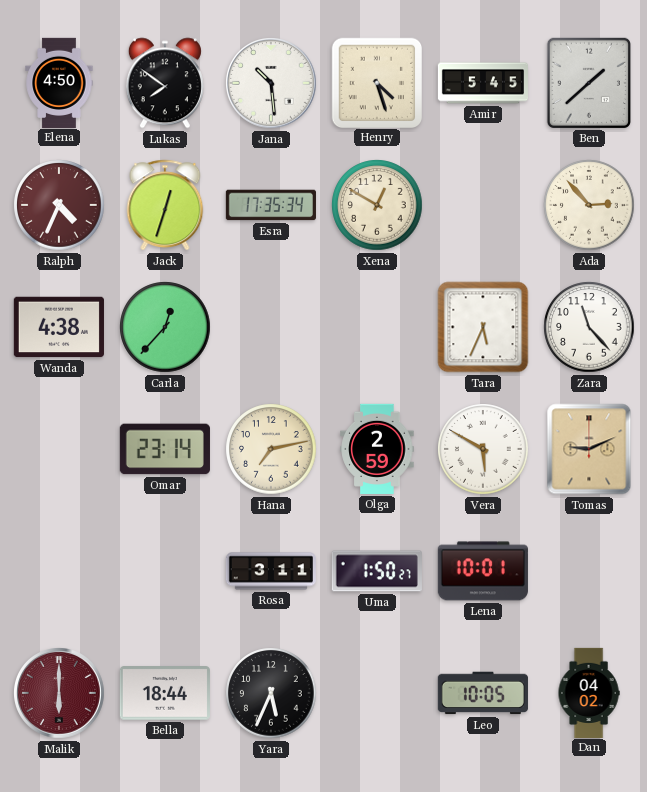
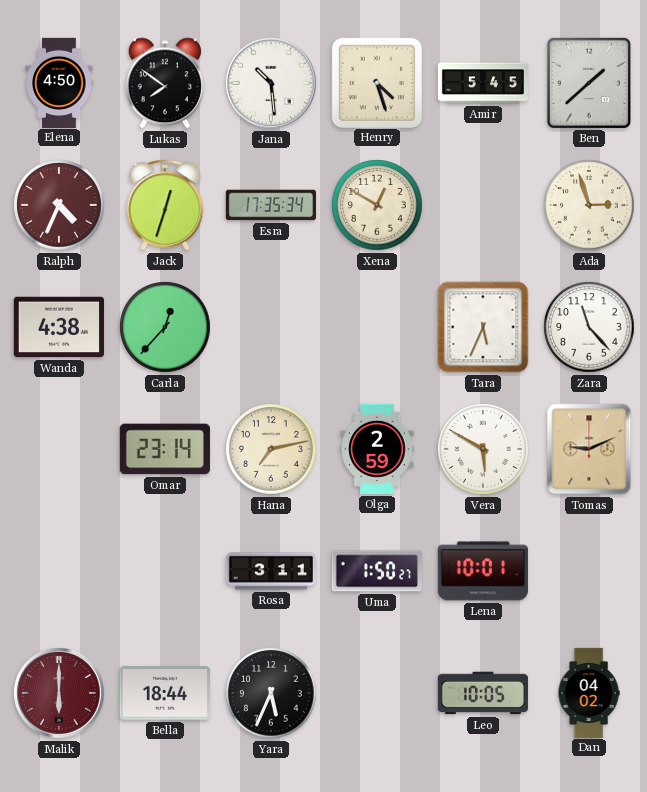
Ada: 2:53 -> 2:57
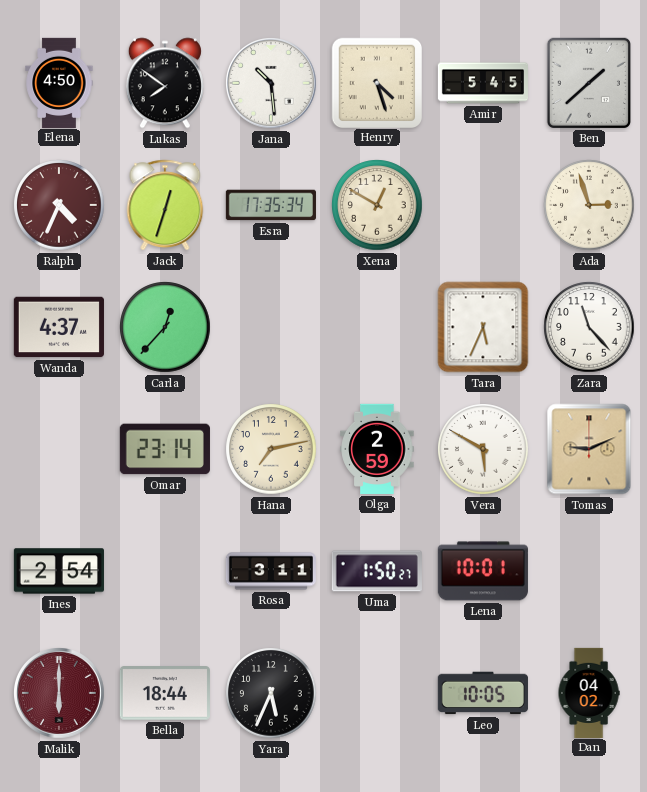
Wanda: 4:38 -> 4:37
Ines: none -> 2:54
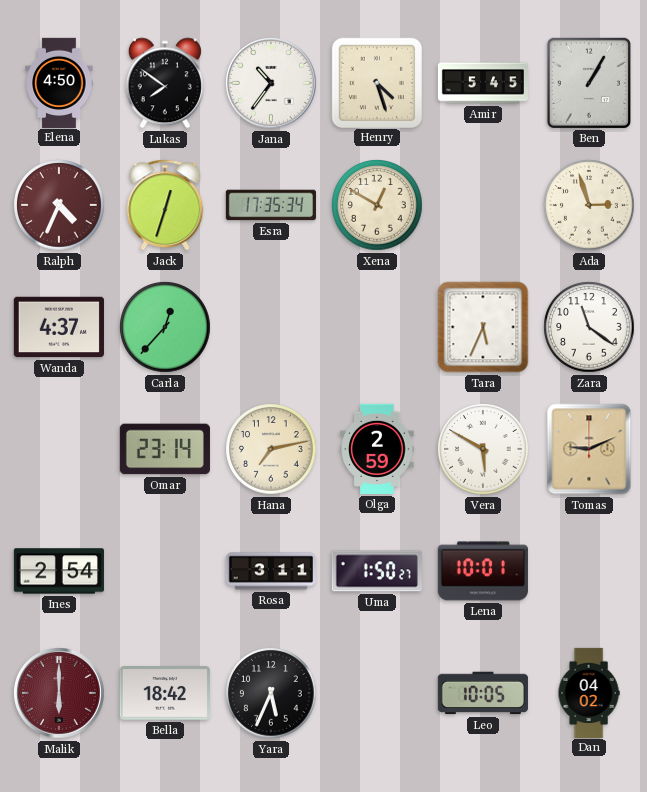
Jana: 10:29 -> 10:36
Ben: 1:38 -> 1:05
Zara: 11:23 -> 11:21
Bella: 18:44 -> 18:42
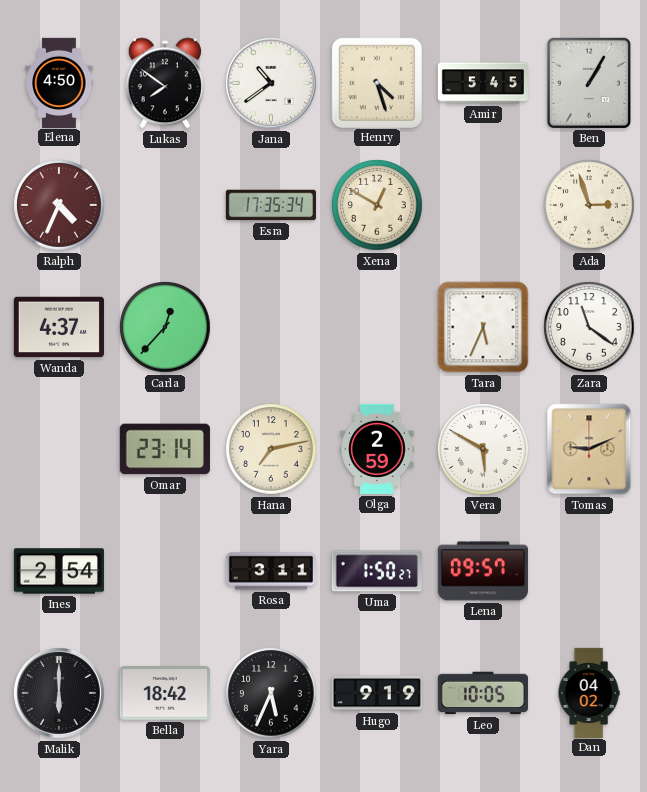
Jana: 10:36 -> 10:39
Jack: 12:33 -> none
Lena: 10:01 -> 09:57
Malik dial: burgundy -> black
Hugo: none -> 9:19
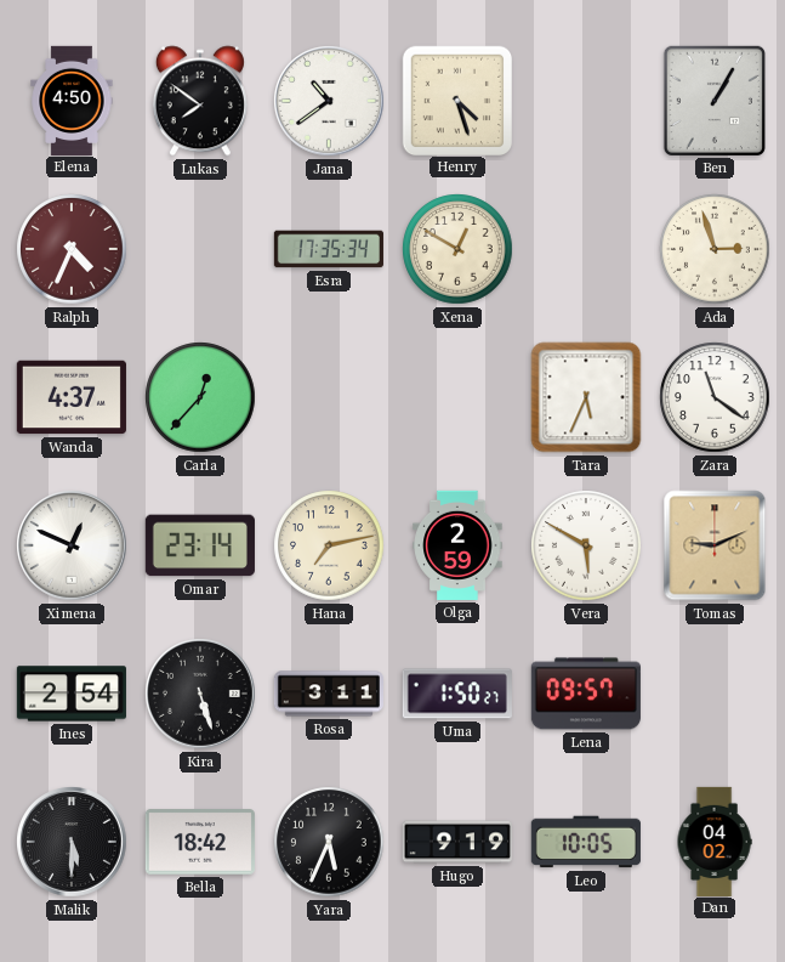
Amir: 5:45 -> none
Ximena: none -> 12:49
Kira: none -> 5:27
Malik: 6:00 -> 5:30
